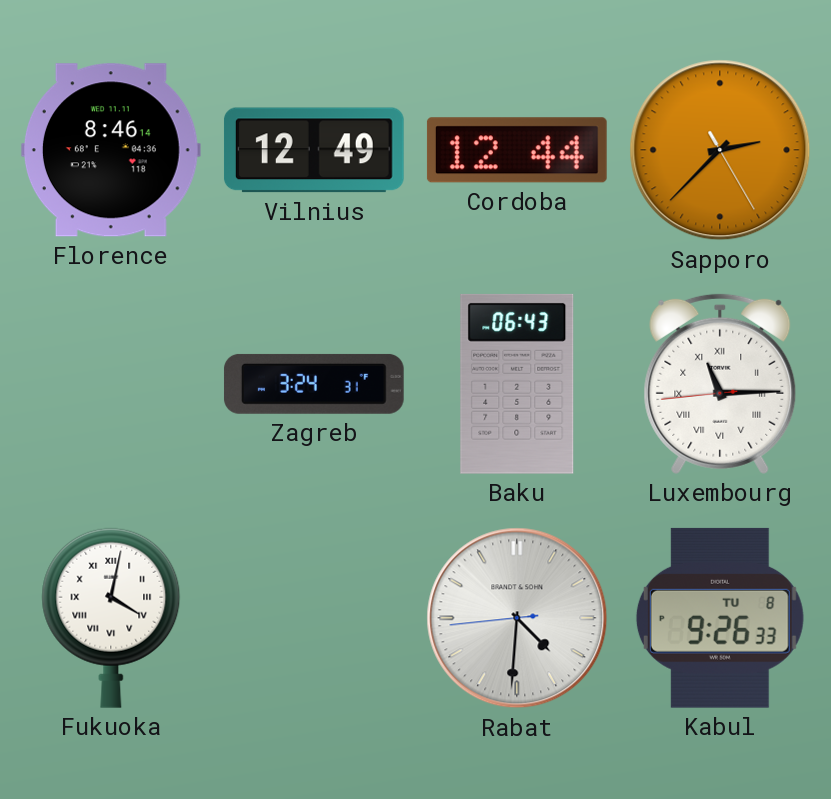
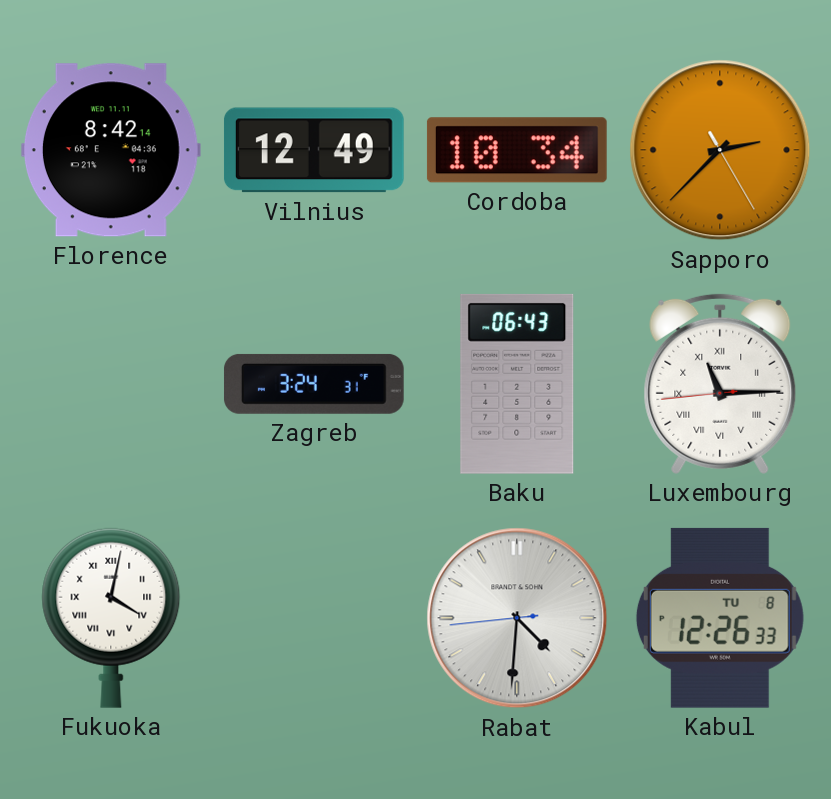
Florence: 8:46 -> 8:42
Cordoba: 12:44 -> 10:34
Kabul: 9:26 -> 12:26
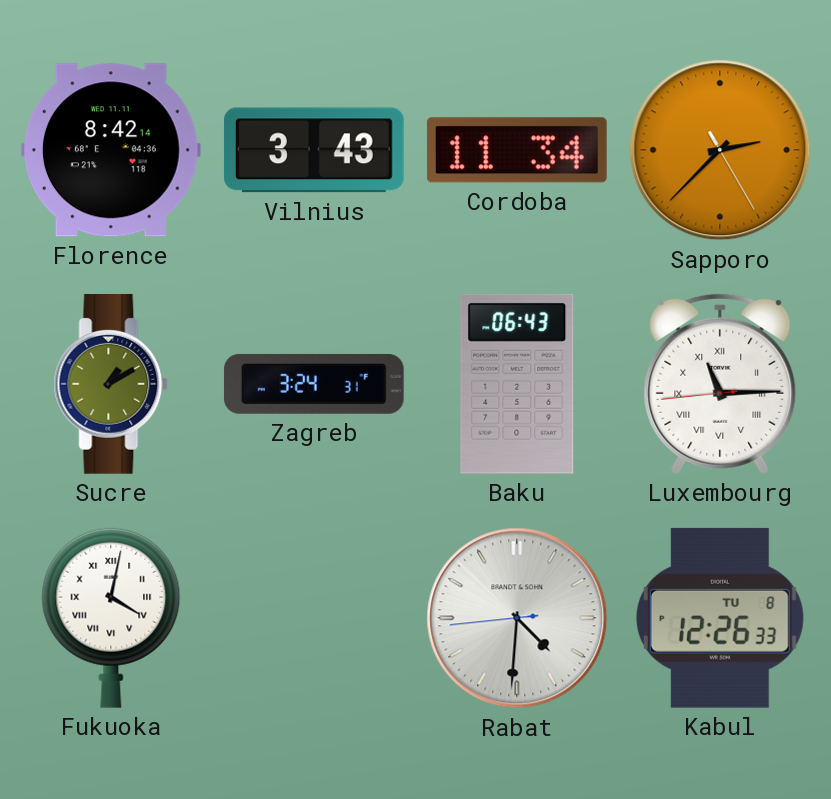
Vilnius: 12:49 -> 3:43
Cordoba: 10:34 -> 11:34
Sucre: none -> 1:10
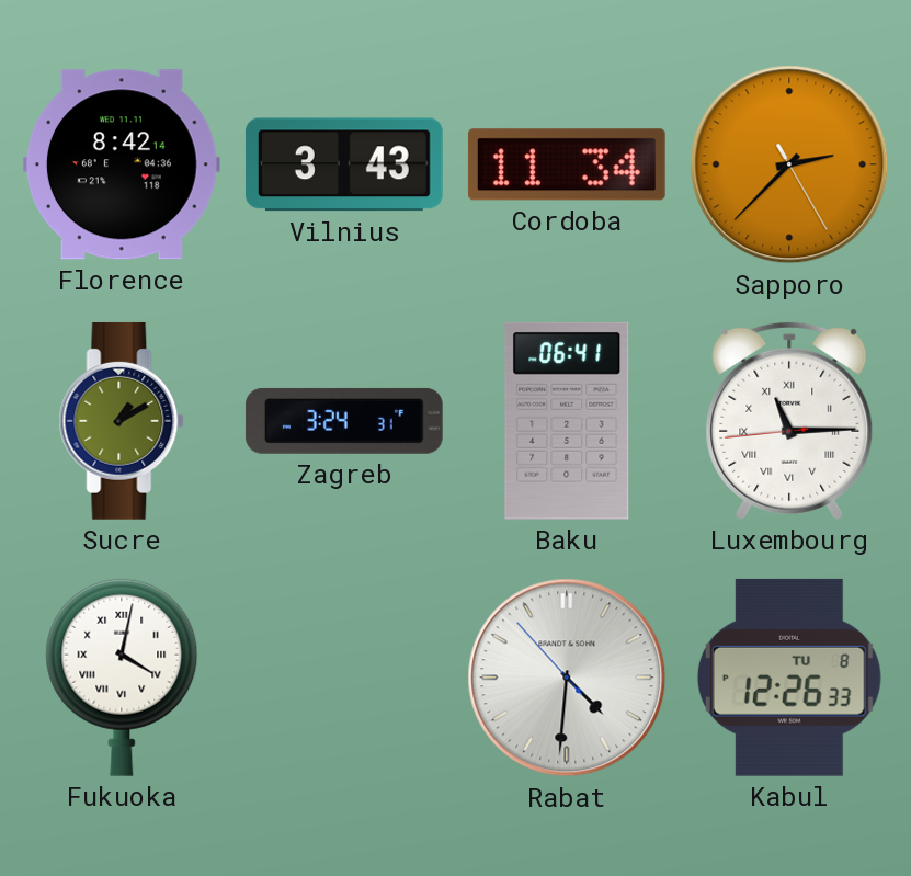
Baku: 06:43 -> 06:41
Rabat: 4:30:44 -> 4:30:53
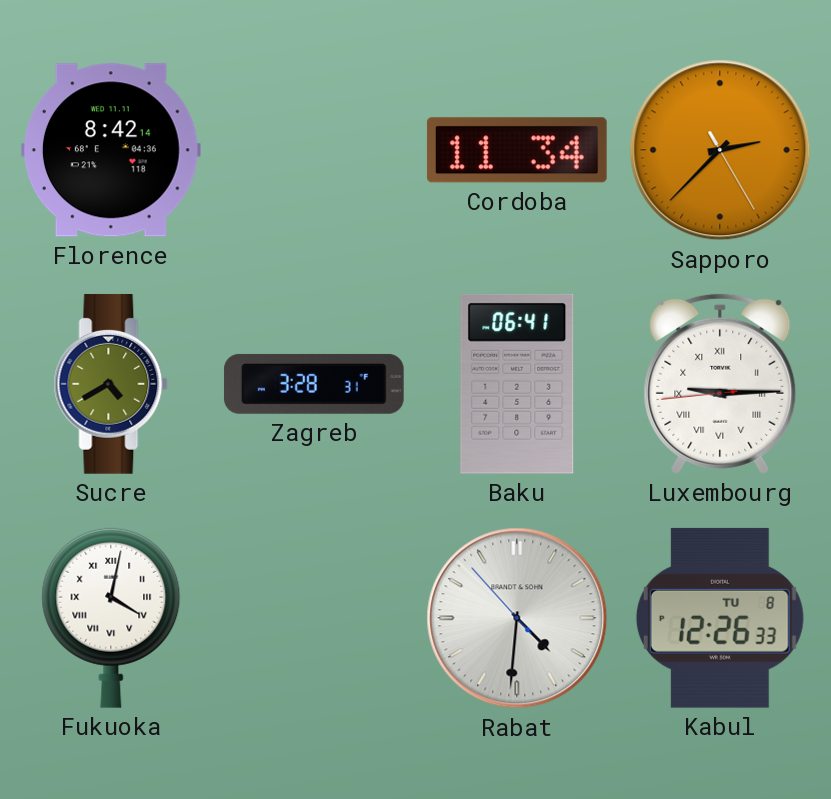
Vilnius: 3:43 -> none
Sucre: 1:10 -> 4:40
Zagreb: 3:24 -> 3:28
Luxembourg: 11:14 -> 9:14
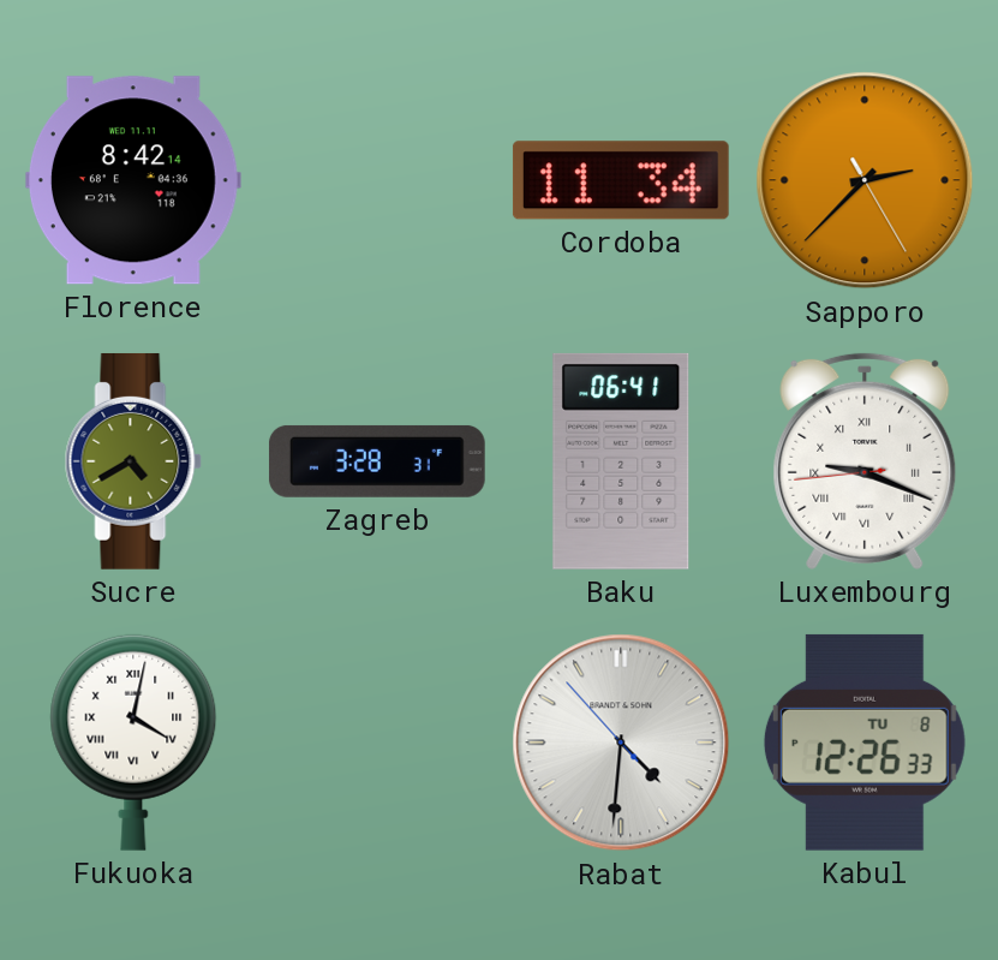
Luxembourg: 9:14 -> 9:18
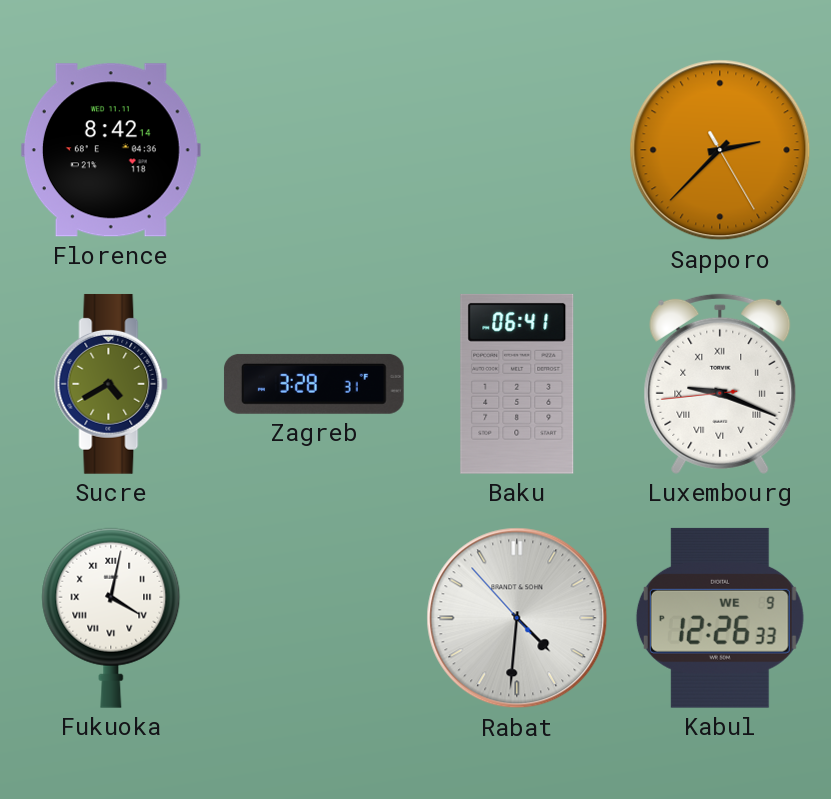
Cordoba: 11:34 -> none
Kabul date: TU 8 -> WE 9
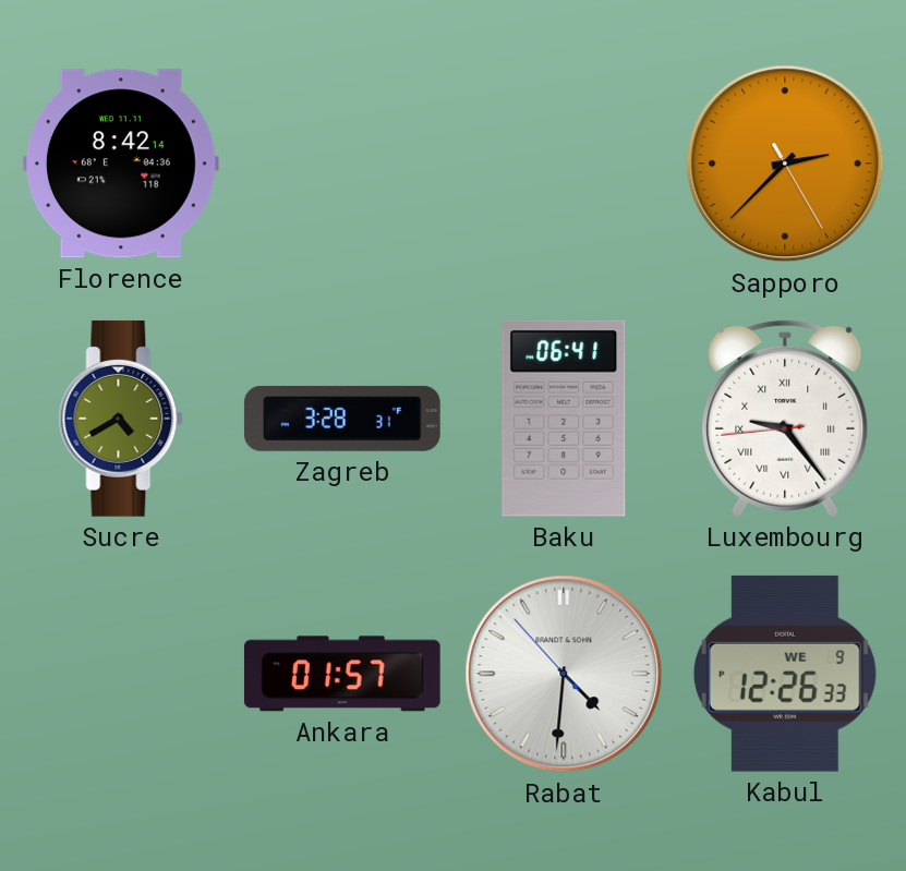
Luxembourg: 9:18 -> 9:23
Fukuoka: 4:02 -> none
Ankara: none -> 01:57
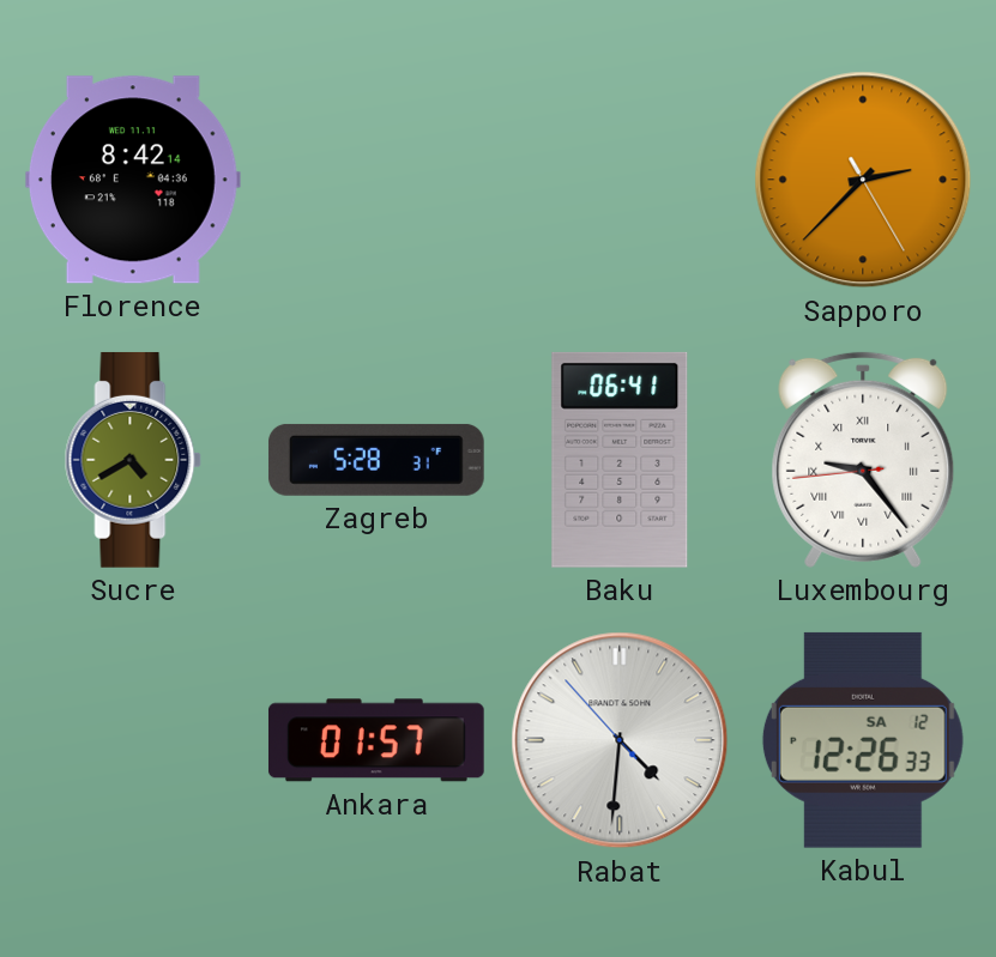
Zagreb: 3:28 -> 5:28
Kabul date: WE 9 -> SA 12
